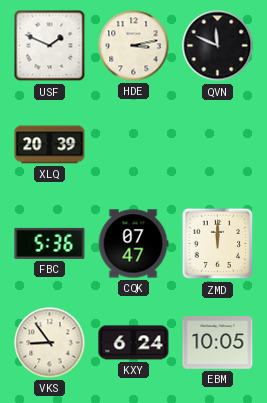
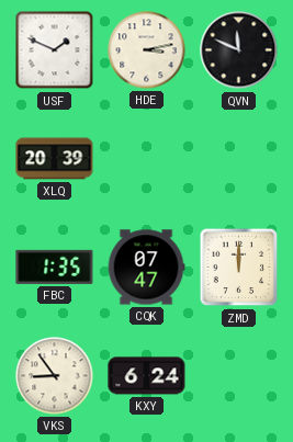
FBC: 5:36 -> 1:35
EBM: 10:05 -> none
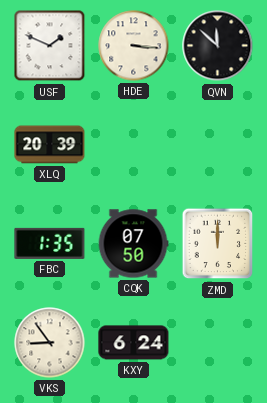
HDE: 3:13 -> 3:16
QVN: 11:49 -> 11:52
CQK: 07:47 -> 07:50
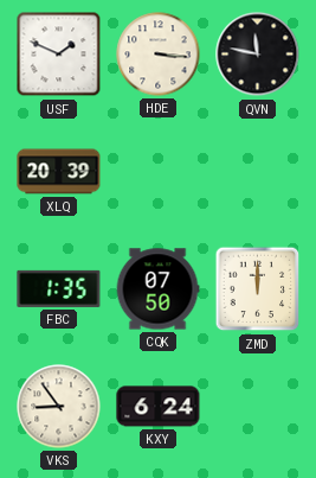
QVN: 11:52 -> 11:47
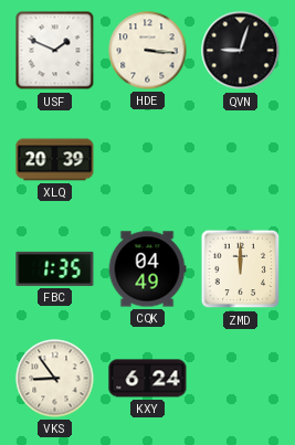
QVN: 11:47 -> 9:03
CQK: 07:50 -> 04:49
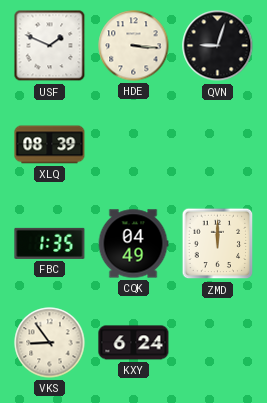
XLQ: 20:39 -> 08:39
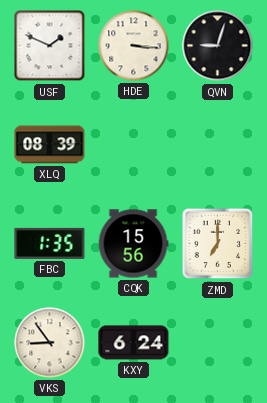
CQK: 04:49 -> 15:56
ZMD: 12:00 -> 7:00
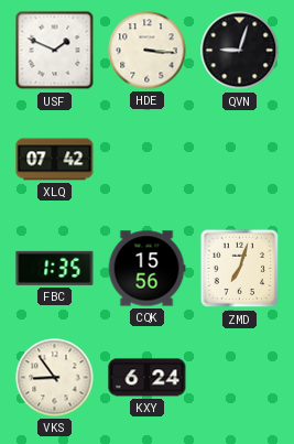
XLQ: 08:39 -> 07:42
ZMD: 7:00 -> 7:03
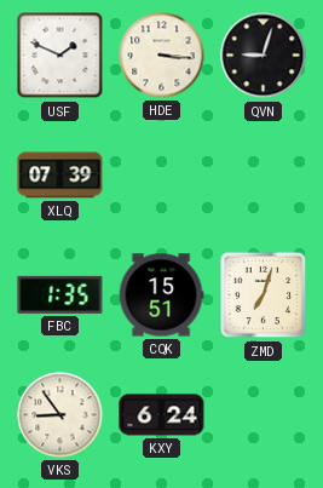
XLQ: 07:42 -> 07:39
CQK: 15:56 -> 15:51
